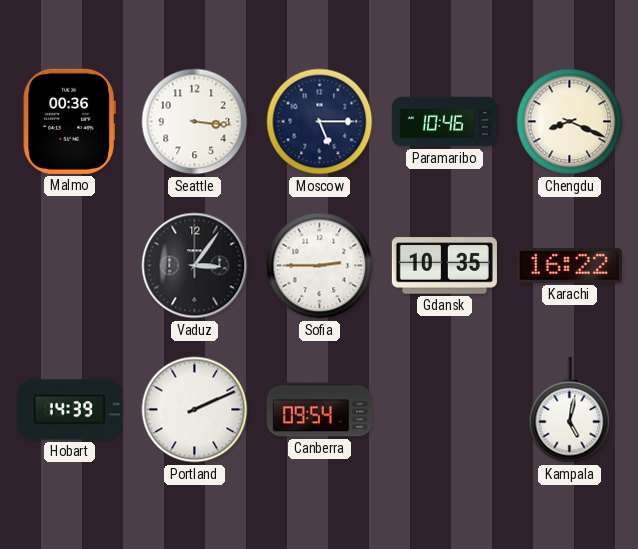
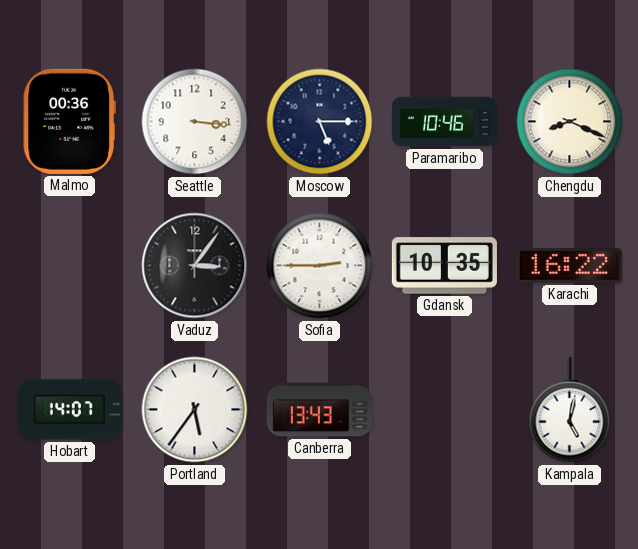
Hobart: 14:39 -> 14:07
Portland: 2:11 -> 5:36
Canberra: 09:54 -> 13:43
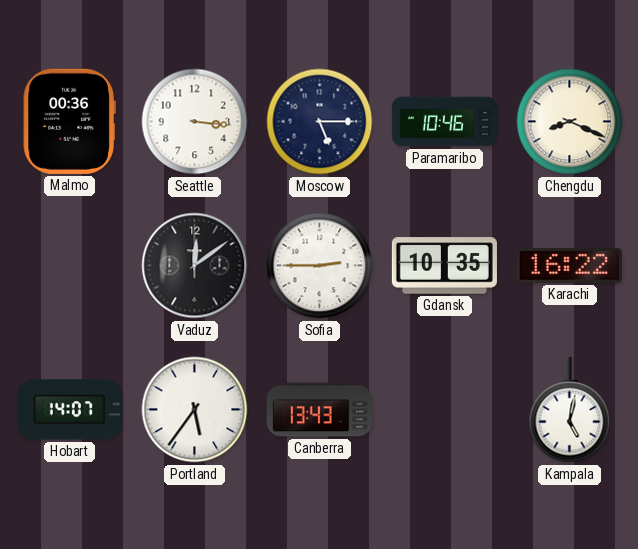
Vaduz: 3:06 -> 12:09
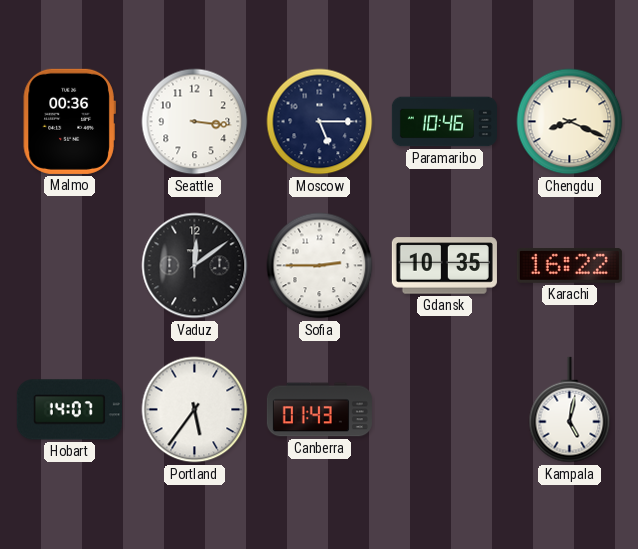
Canberra: 13:43 -> 01:43
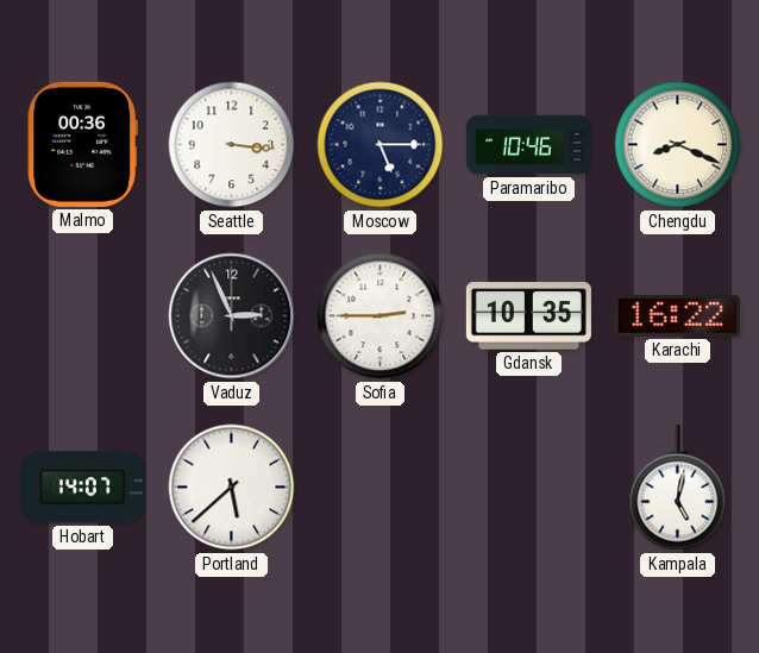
Vaduz: 12:09 -> 2:56
Portland: 5:36 -> 5:38
Canberra: 01:43 -> none
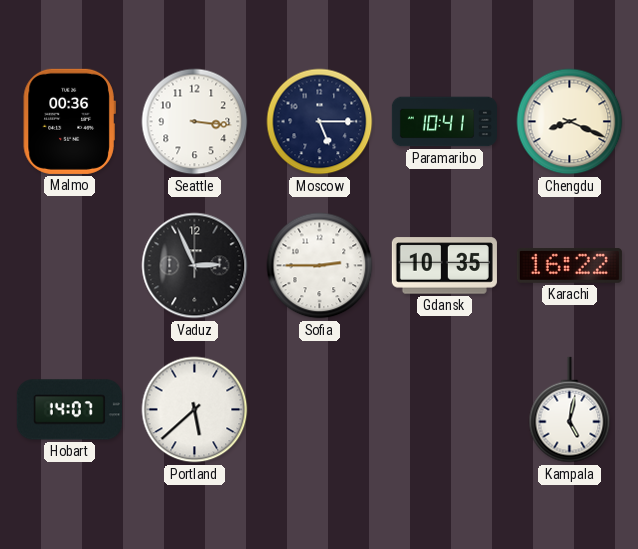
Paramaribo: 10:46 -> 10:41
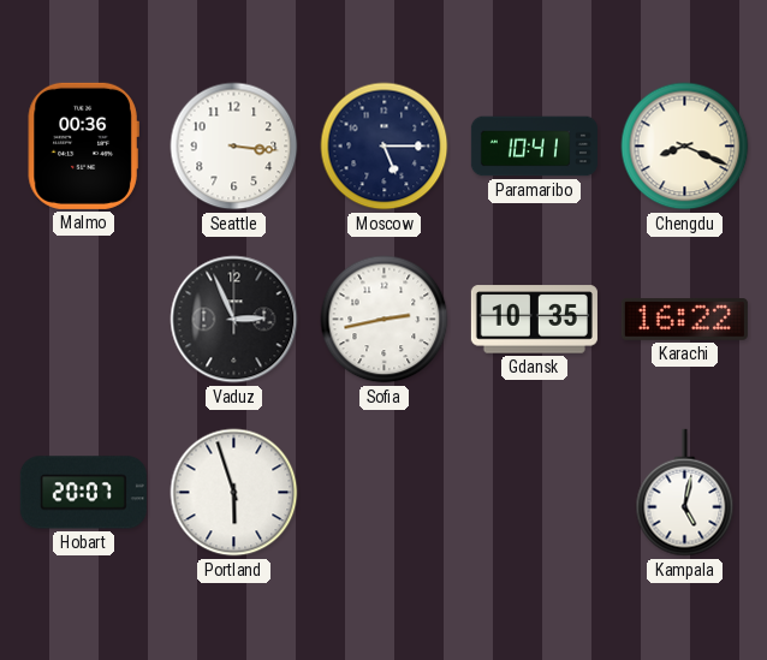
Sofia: 2:45 -> 2:43
Hobart: 14:07 -> 20:07
Portland: 5:38 -> 5:57
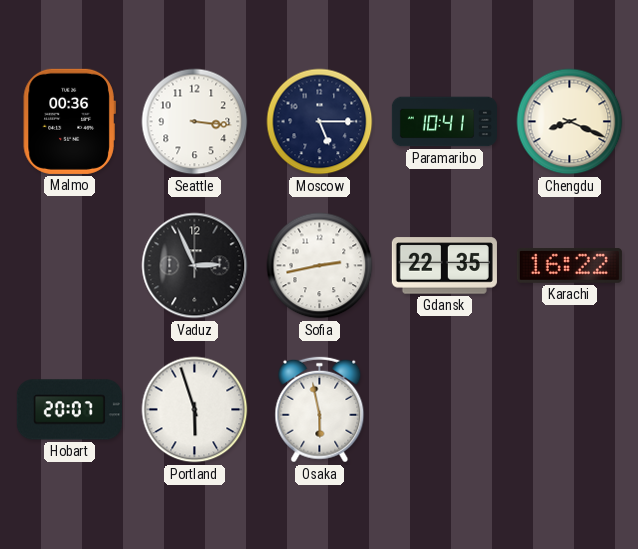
Gdansk: 10:35 -> 22:35
Osaka: none -> 5:58
Kampala: 5:02 -> none
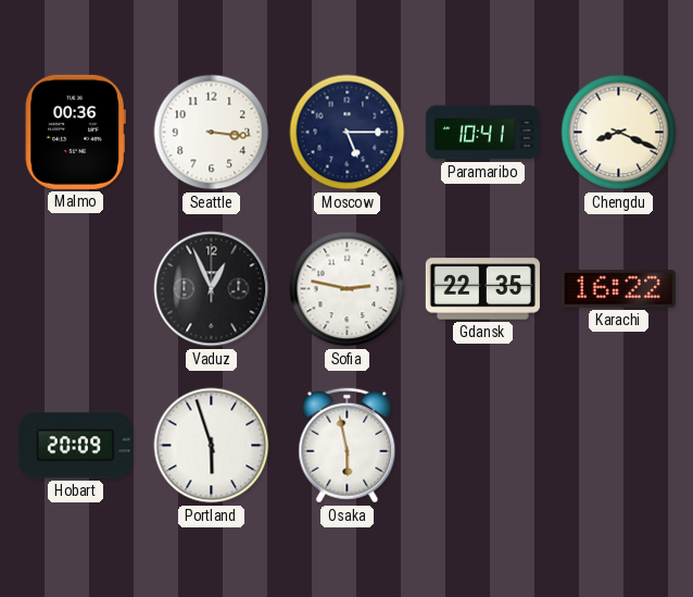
Vaduz: 2:56 -> 12:56
Sofia: 2:43 -> 2:47
Hobart: 20:07 -> 20:09
